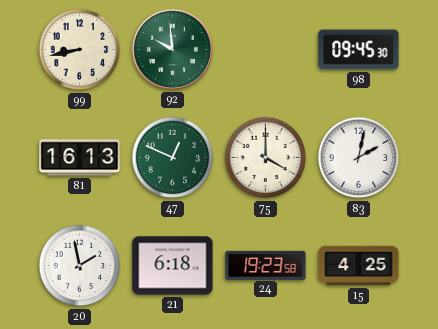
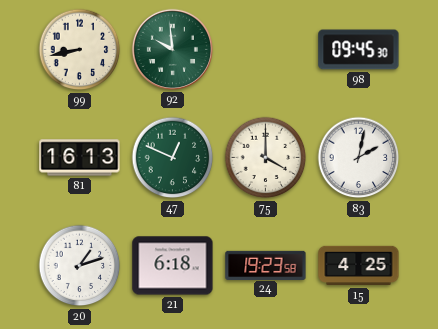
20: 1:58 -> 1:12
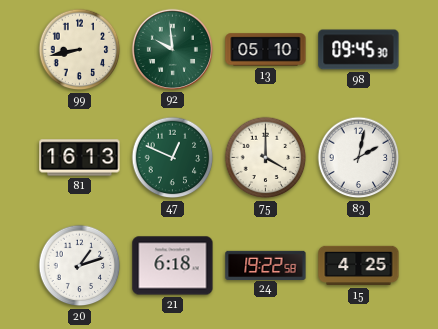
13: none -> 05:10
24: 19:23 -> 19:22
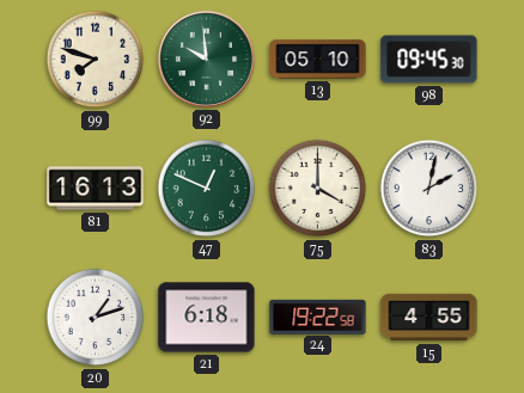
99: 8:43 -> 7:48
15: 4:25 -> 4:55
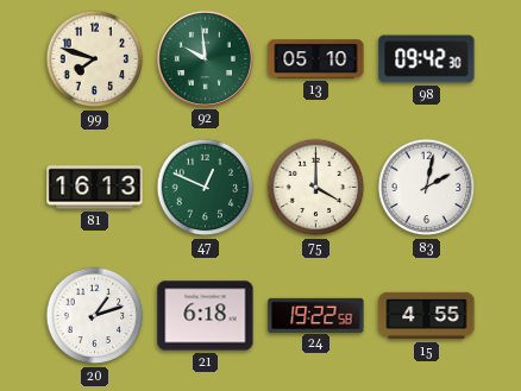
98: 09:45 -> 09:42
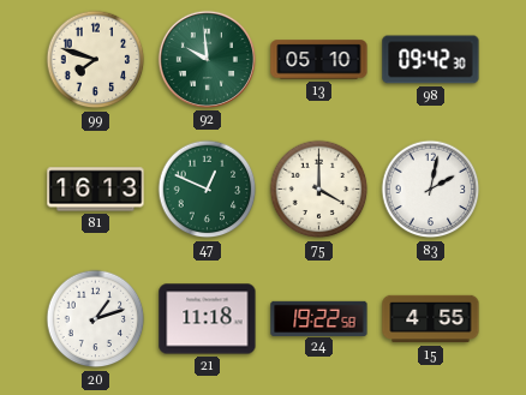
21: 6:18 -> 11:18
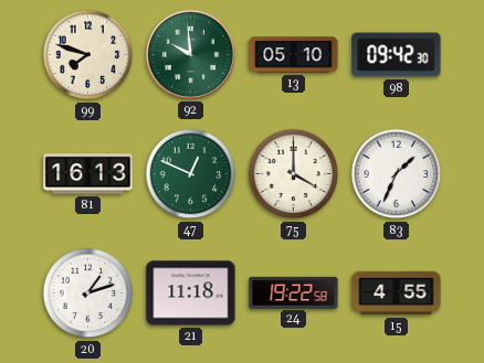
83: 2:02 -> 1:34
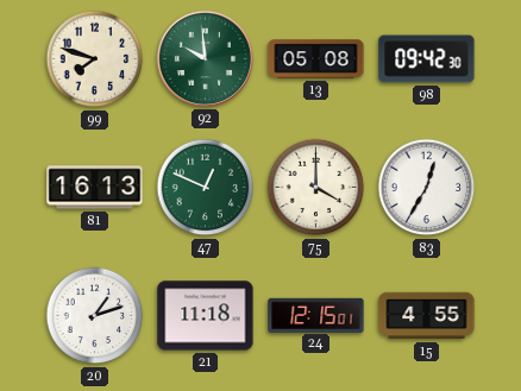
13: 05:10 -> 05:08
83: 1:34 -> 12:35
24: 19:22 -> 12:15
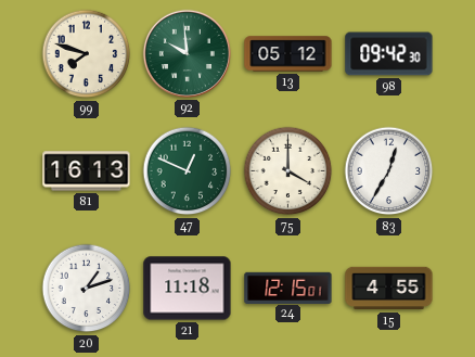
13: 05:08 -> 05:12
